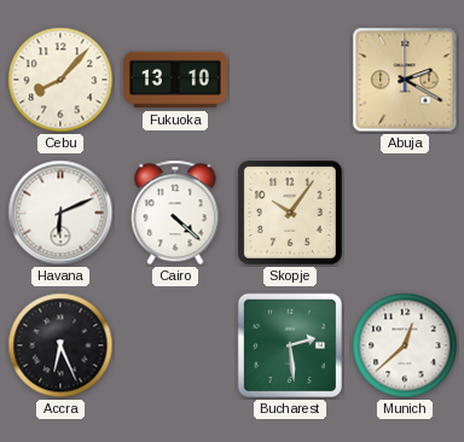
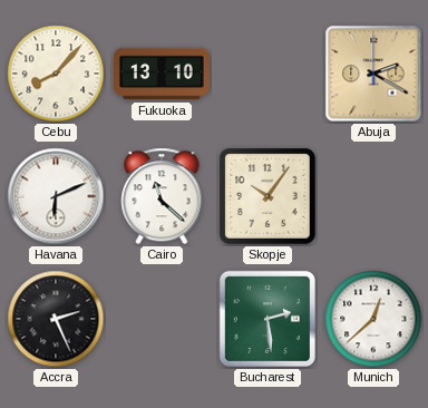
Cairo: 4:22 -> 11:22
Accra: 6:26 -> 2:26
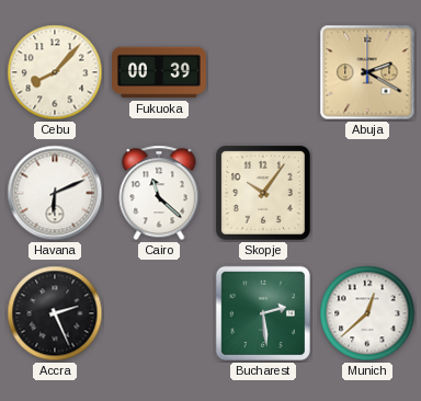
Fukuoka: 13:10 -> 00:39
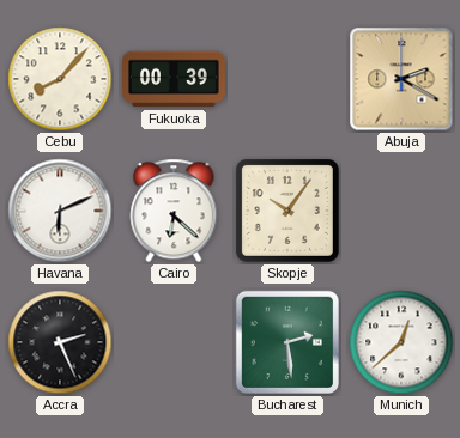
Cairo: 11:22 -> 6:22
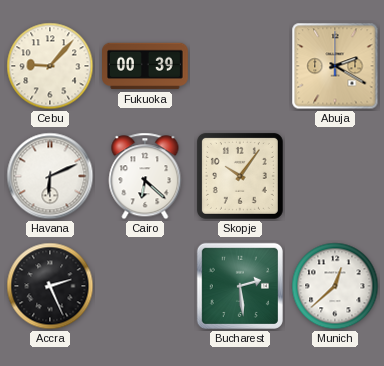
Cebu: 8:07 -> 9:07
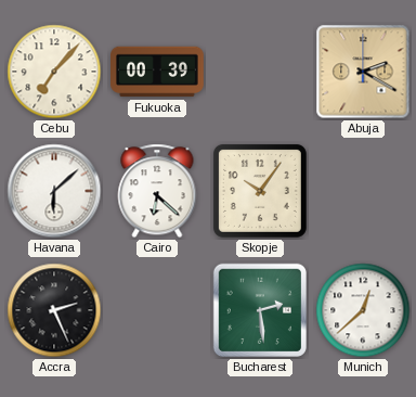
Cebu: 9:07 -> 7:07
Havana: 6:11 -> 6:08
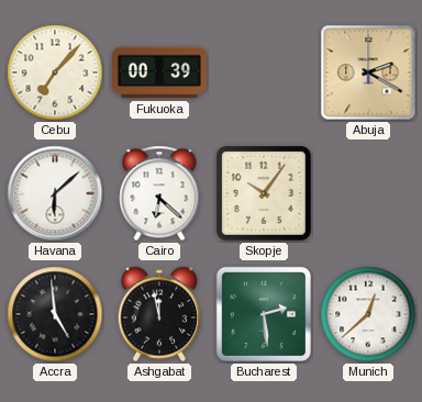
Accra: 2:26 -> 4:59
Ashgabat: none -> 11:58
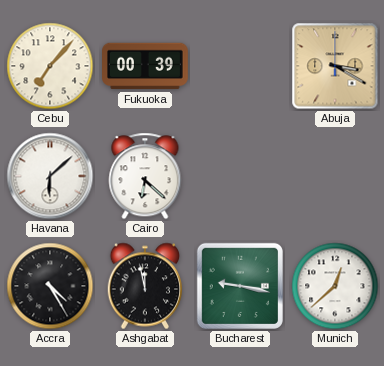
Abuja: 2:20 -> 3:20
Skopje: 10:06 -> none
Accra: 4:59 -> 4:25
Bucharest: 2:29 -> 9:17
